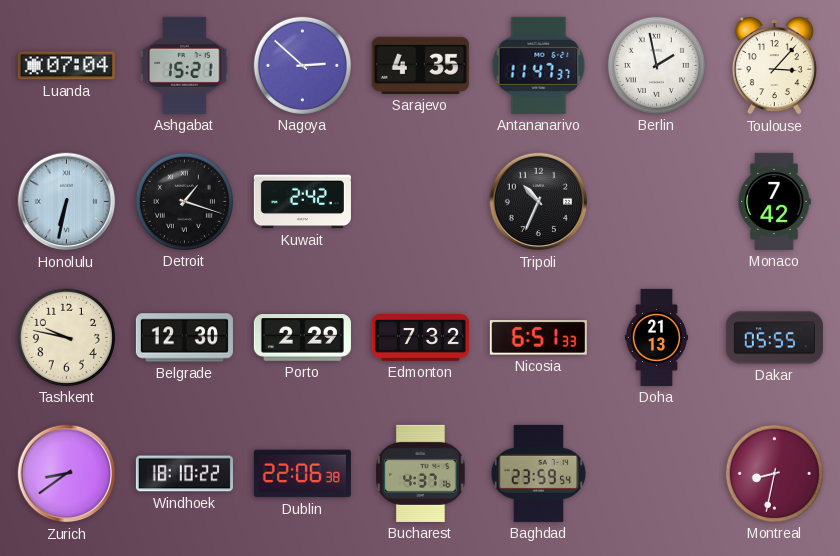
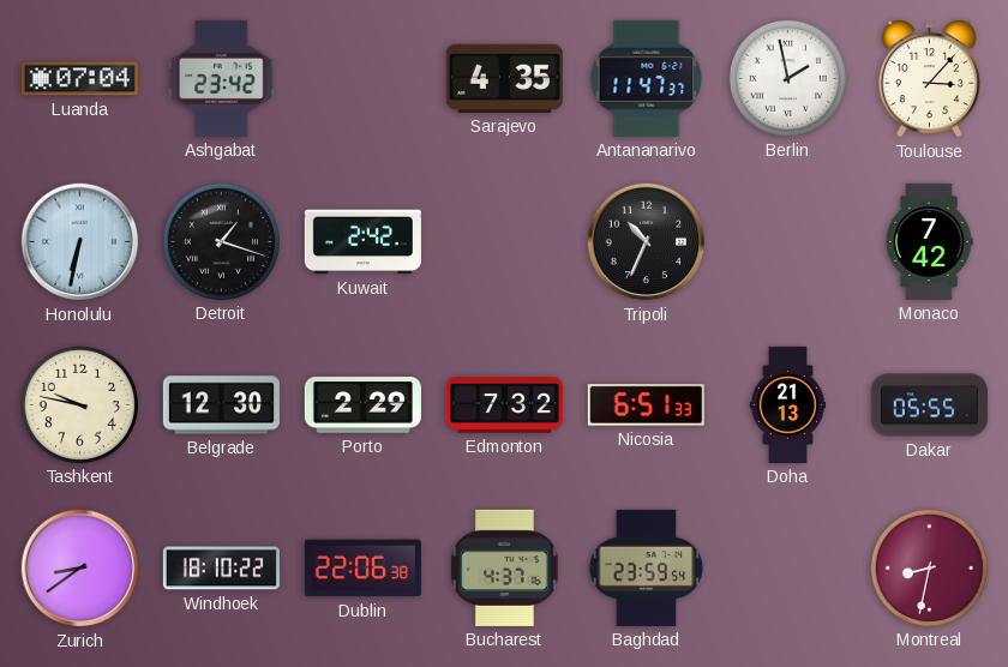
Ashgabat: 15:21 -> 23:42
Nagoya: 2:52 -> none
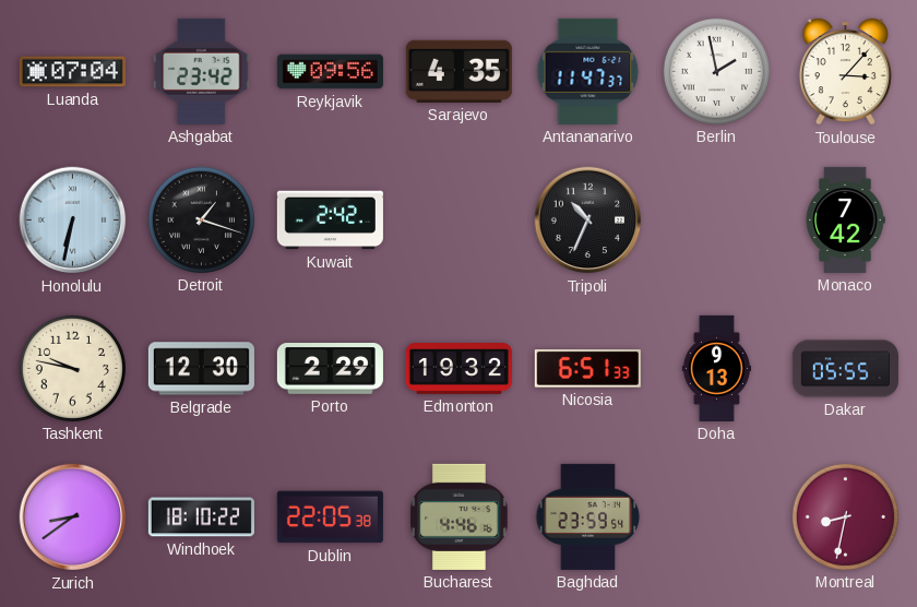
Reykjavik: none -> 09:56
Edmonton: 7:32 -> 19:32
Doha: 21:13 -> 9:13
Dublin: 22:06 -> 22:05
Bucharest: 4:37 -> 4:46
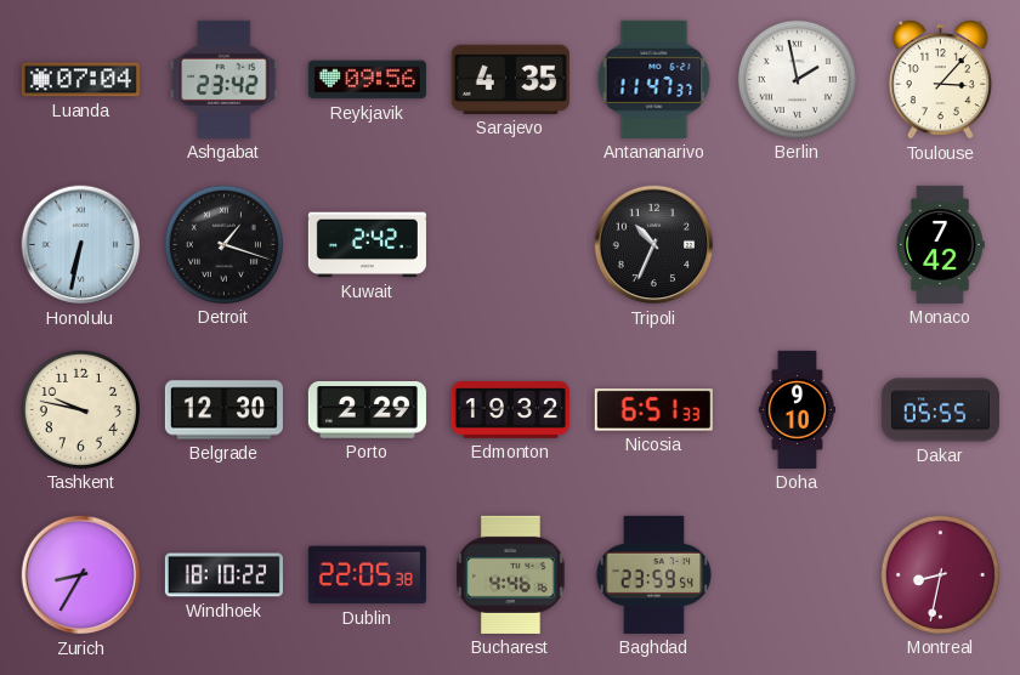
Doha: 9:13 -> 9:10
Zurich: 8:39 -> 8:35
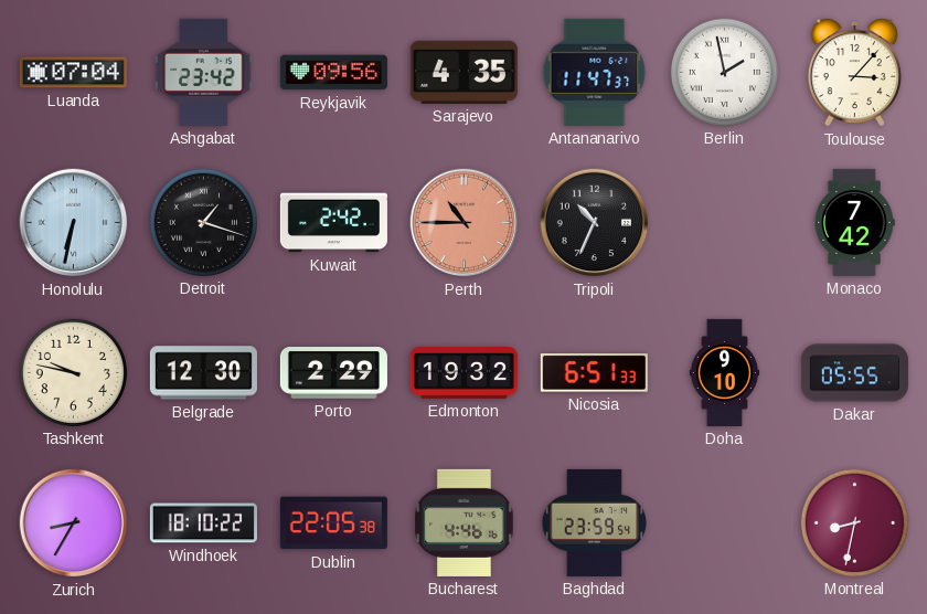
Perth: none -> 10:45
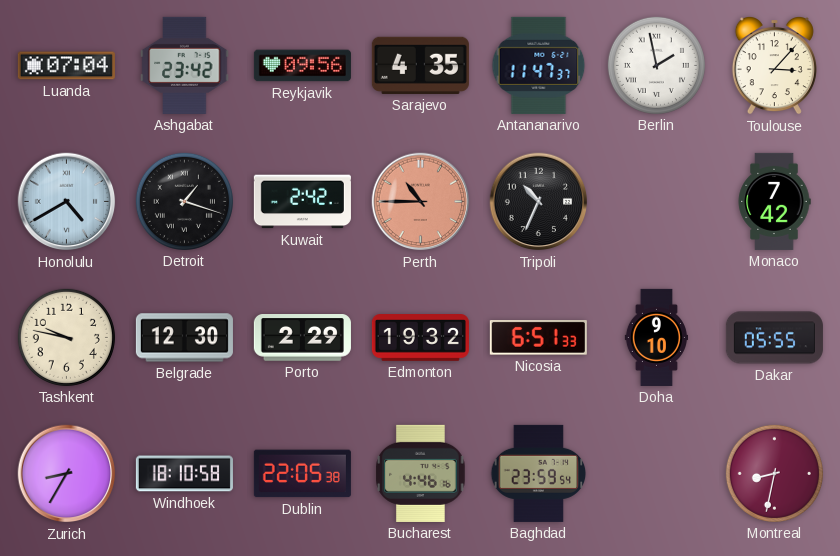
Honolulu: 6:32 -> 4:40
Windhoek: 18:10:22 -> 18:10:58
